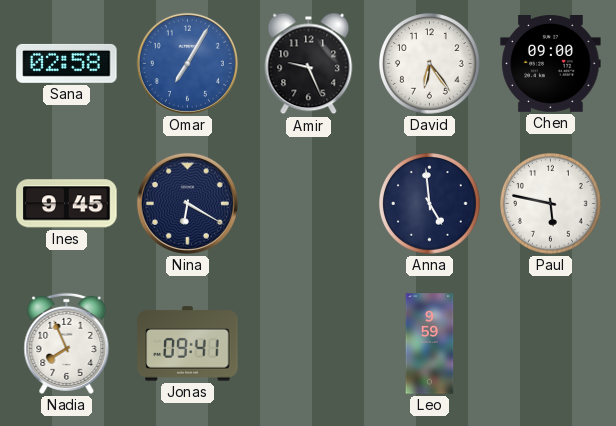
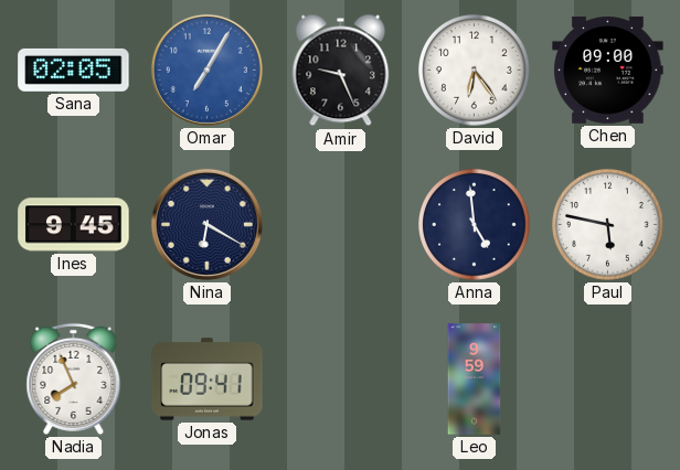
Sana: 02:58 -> 02:05
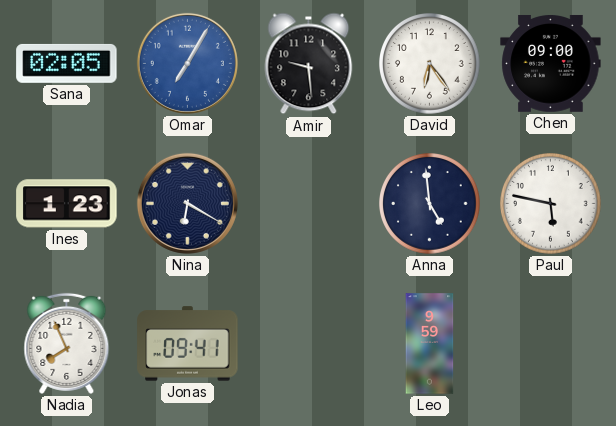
Amir: 9:26 -> 9:29
Ines: 9:45 -> 1:23
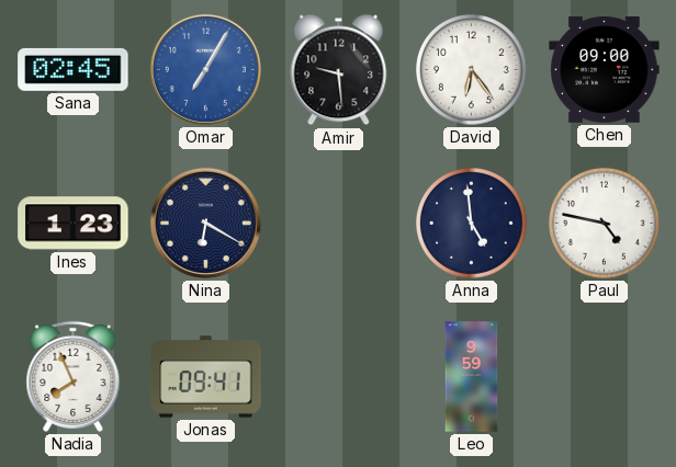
Sana: 02:05 -> 02:45
Paul: 5:47 -> 4:47
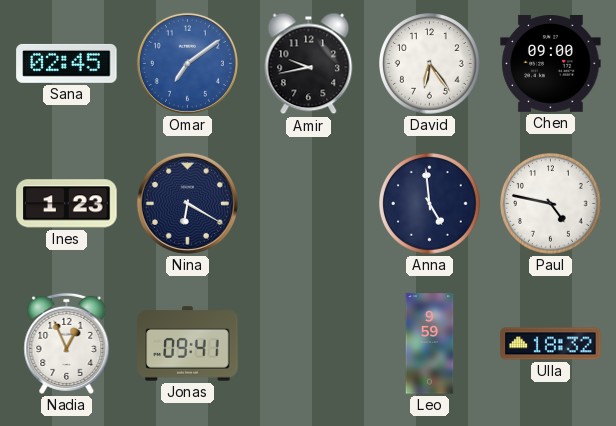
Omar: 7:05 -> 7:09
Amir: 9:29 -> 9:43
Nadia: 7:56 -> 12:56
Ulla: none -> 18:32
